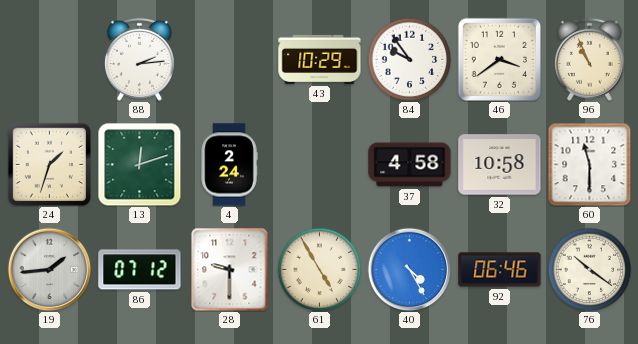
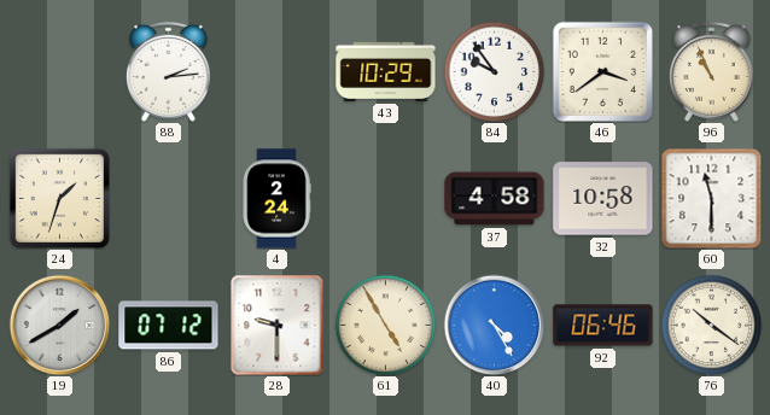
13: 12:12 -> none
19: 1:44 -> 1:40
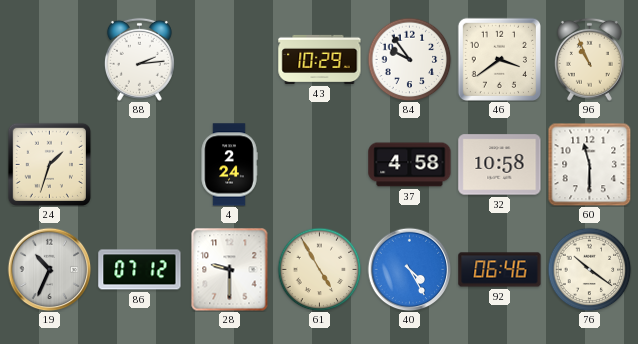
19: 1:40 -> 10:34
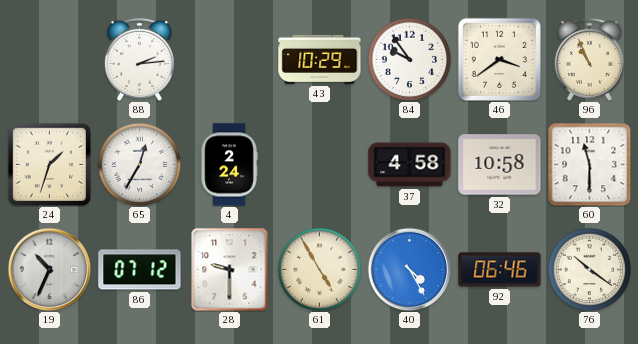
65: none -> 12:35
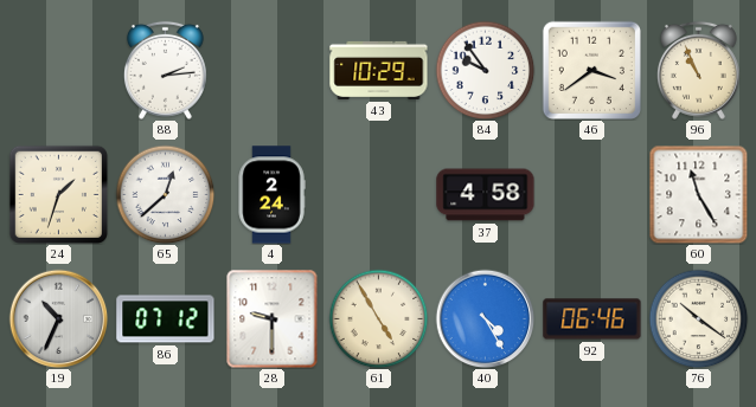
65: 12:35 -> 12:38
32: 10:58 -> none
60: 11:30 -> 11:25
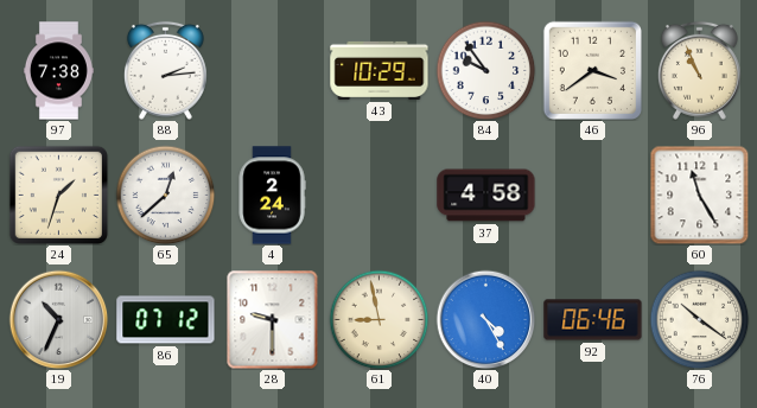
97: none -> 7:38
61: 4:55 -> 8:58
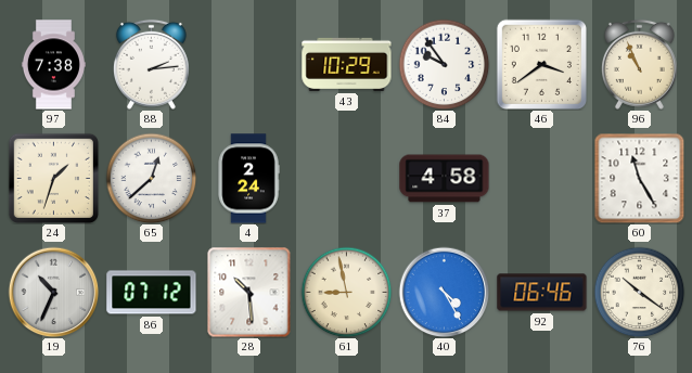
28: 9:30 -> 10:29
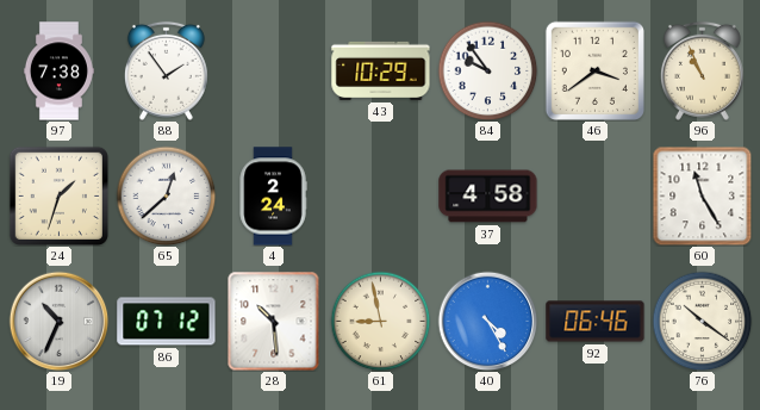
88: 2:14 -> 1:54
